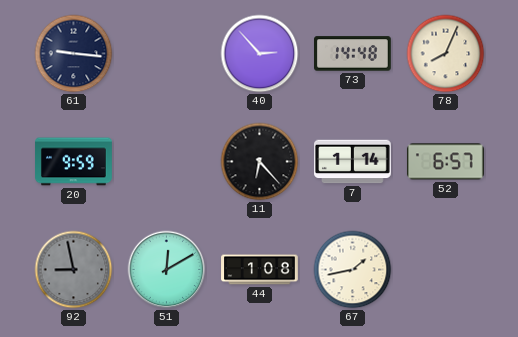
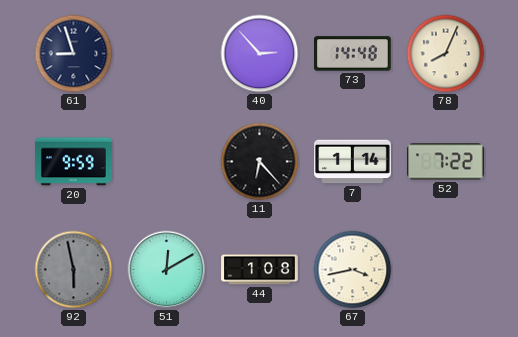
61: 9:16 -> 8:57
52: 6:57 -> 7:22
92: 8:58 -> 5:58
67: 1:43 -> 3:43
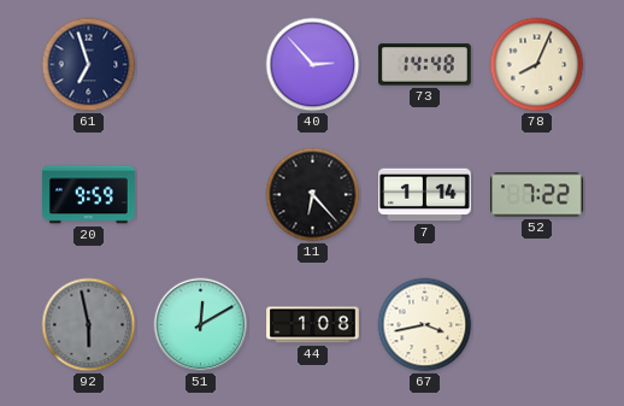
61: 8:57 -> 6:57
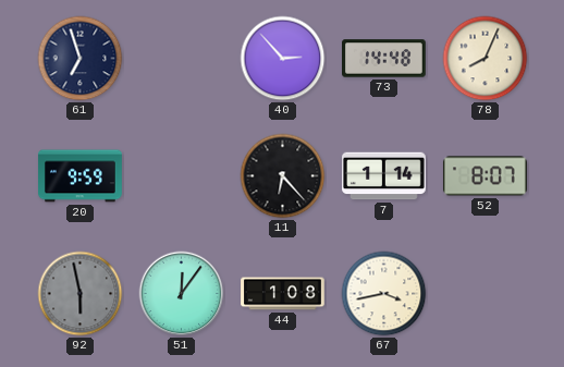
52: 7:22 -> 8:07
51: 12:10 -> 12:06
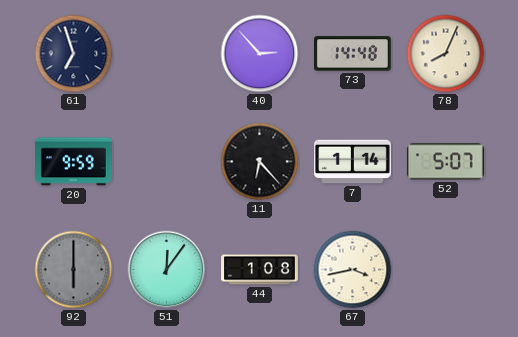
52: 8:07 -> 5:07
92: 5:58 -> 6:00
